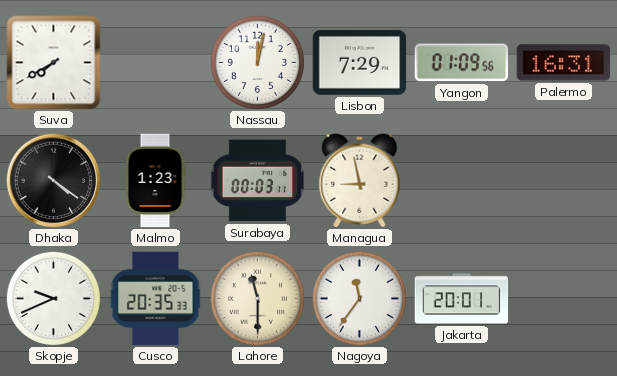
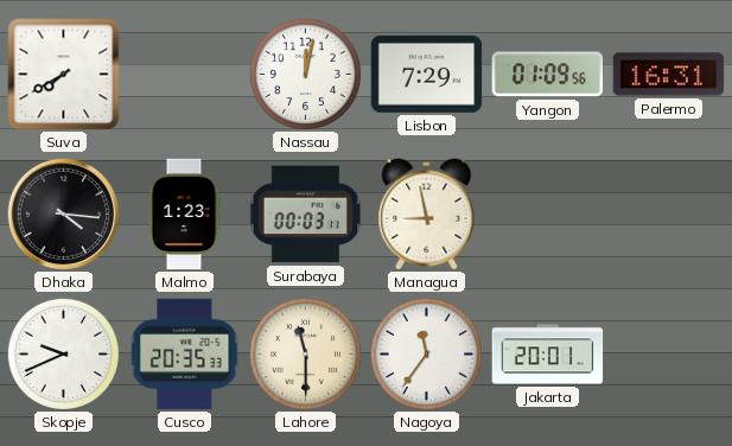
Dhaka: 4:21 -> 4:16
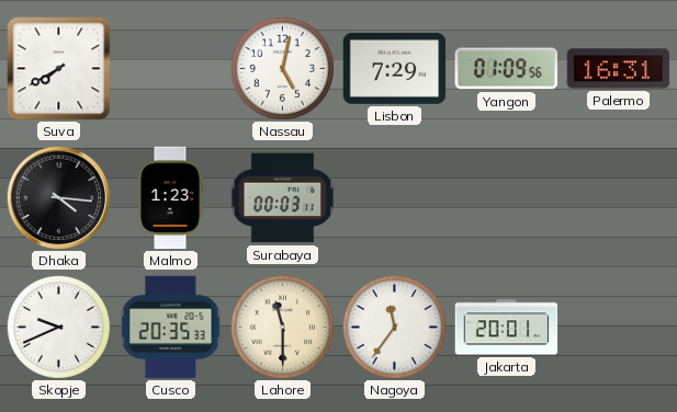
Nassau: 12:02 -> 5:02
Managua: 8:58 -> none
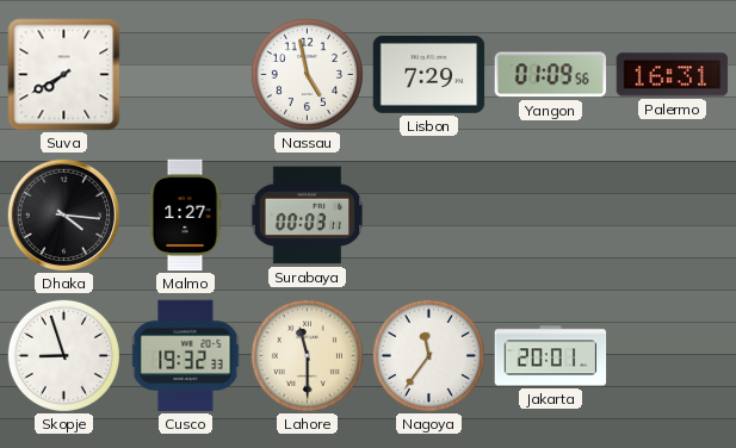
Nassau: 5:02 -> 4:58
Malmo: 1:23 -> 1:27
Skopje: 9:41 -> 8:57
Cusco: 20:35 -> 19:32
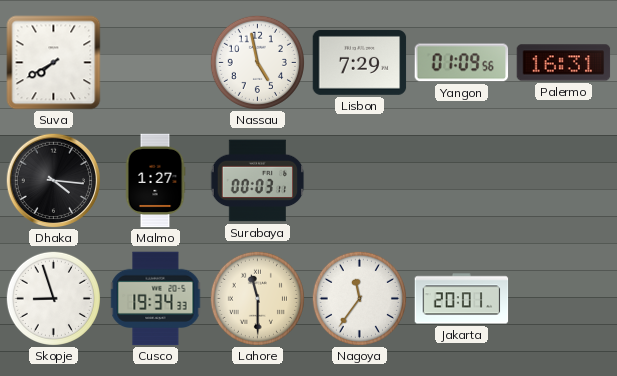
Cusco: 19:32 -> 19:34
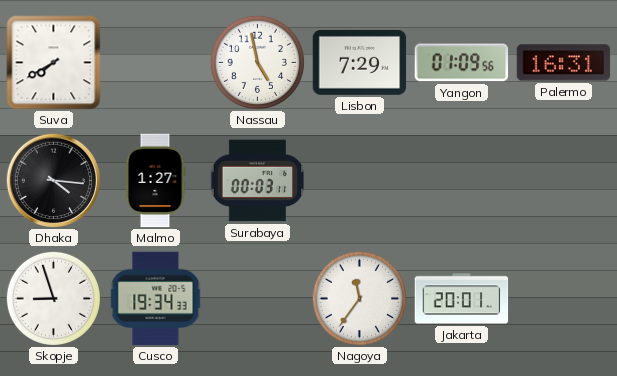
Lahore: 11:30 -> none
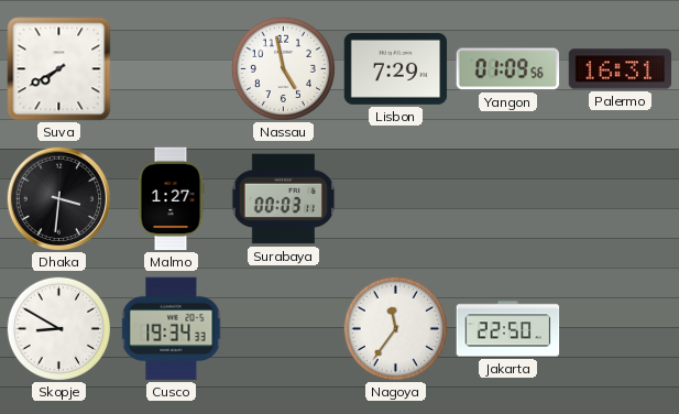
Dhaka: 4:16 -> 3:31
Skopje: 8:57 -> 8:50
Jakarta: 20:01 -> 22:50
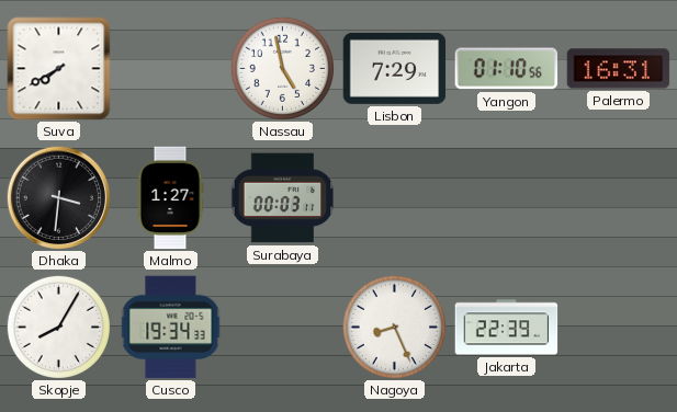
Yangon: 01:09 -> 01:10
Skopje: 8:50 -> 8:05
Nagoya: 11:36 -> 8:26
Jakarta: 22:50 -> 22:39
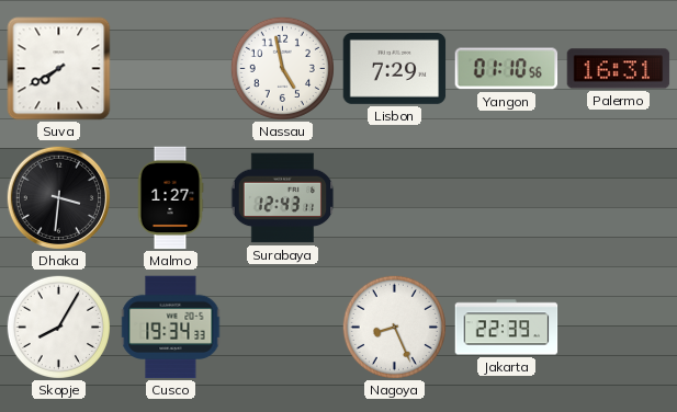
Surabaya: 00:03 -> 12:43
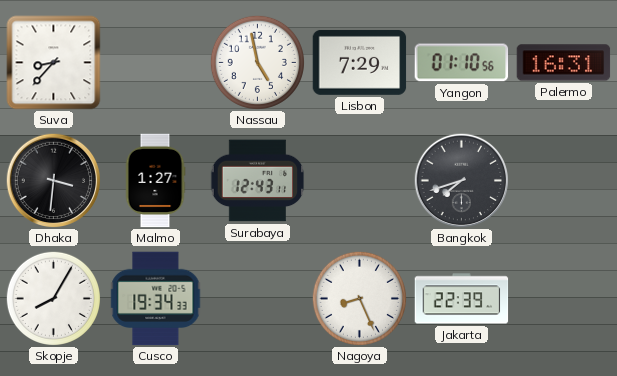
Suva: 7:40 -> 8:37
Bangkok: none -> 7:42
